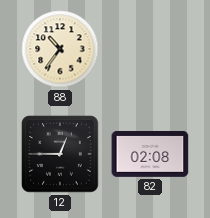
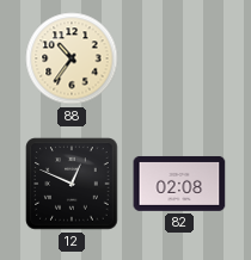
12: 12:45 -> 12:49
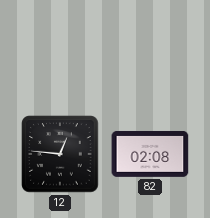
88: 10:36 -> none
12: 12:49 -> 12:46
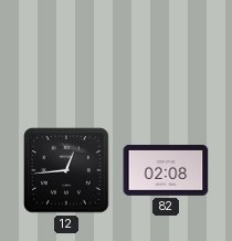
12: 12:46 -> 12:44
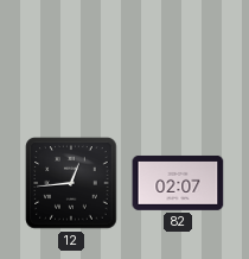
82: 02:08 -> 02:07
